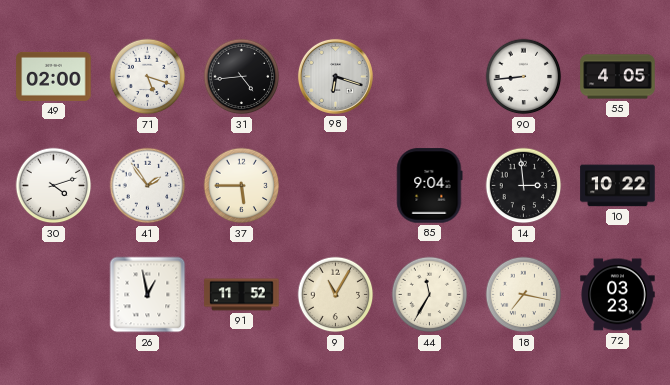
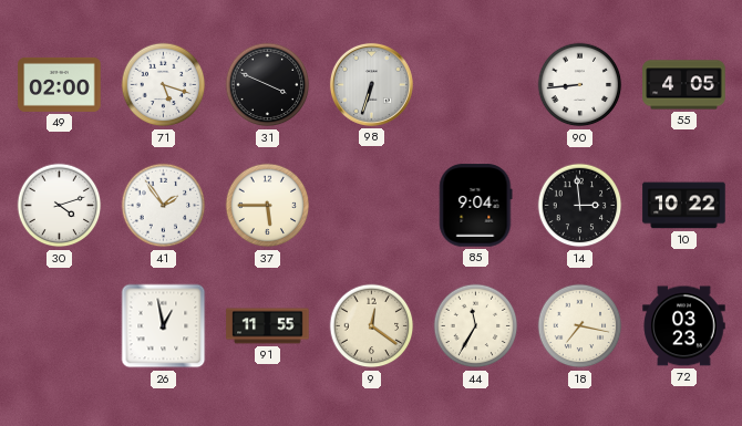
31: 4:44 -> 3:49
98: 6:18 -> 6:33
91: 11:52 -> 11:55
9: 11:05 -> 12:21
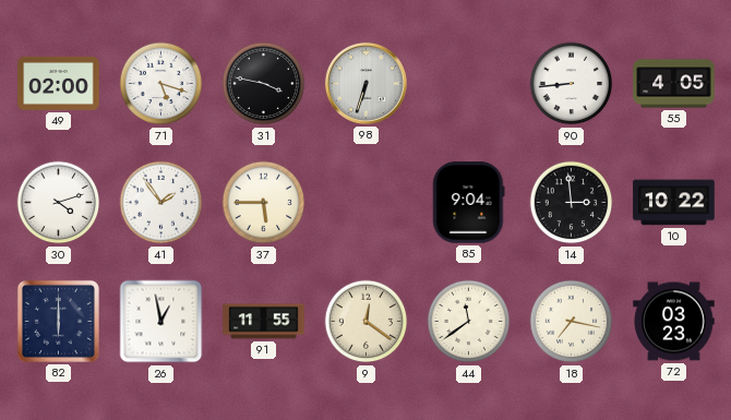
31: 3:49 -> 3:47
82: none -> 6:00
44: 11:35 -> 11:39
